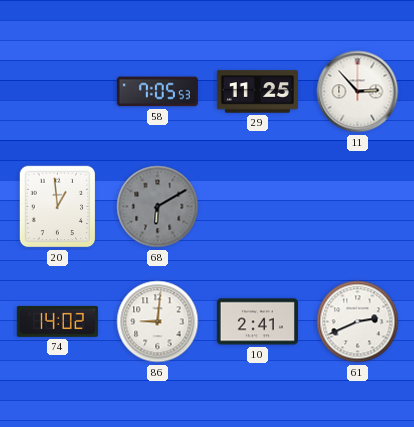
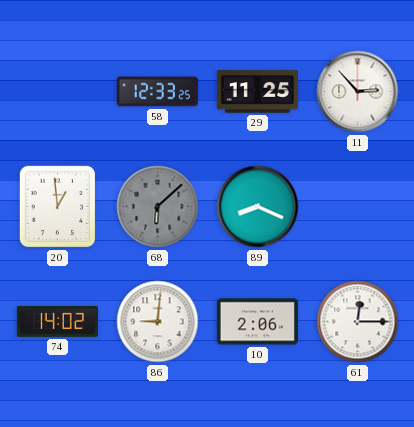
58: 7:05 -> 12:33
68: 6:10 -> 6:08
89: none -> 8:19
10: 2:41 -> 2:06
61: 2:41 -> 12:15
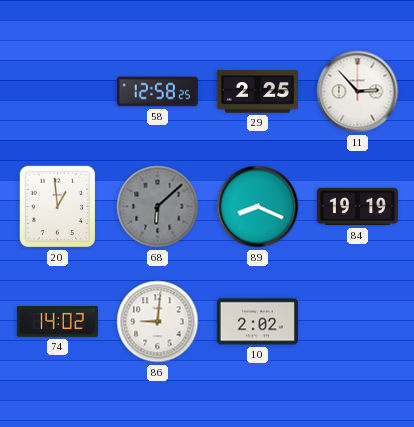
58: 12:33 -> 12:58
29: 11:25 -> 2:25
84: none -> 19:19
10: 2:06 -> 2:02
61: 12:15 -> none
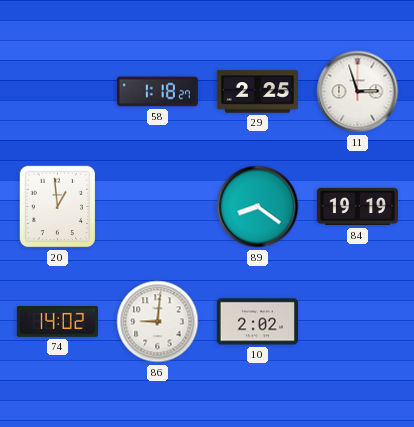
58: 12:58 -> 1:18
11: 2:53 -> 2:57
68: 6:08 -> none
89: 8:19 -> 8:21
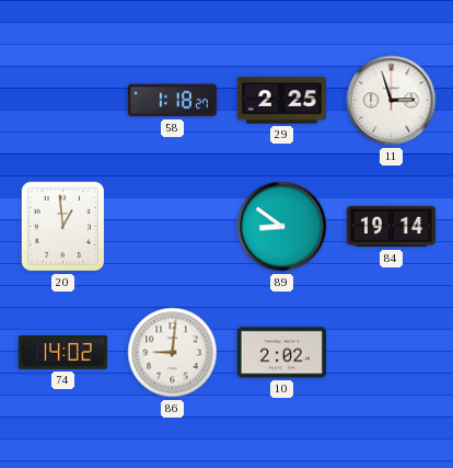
89: 8:21 -> 8:51
84: 19:19 -> 19:14
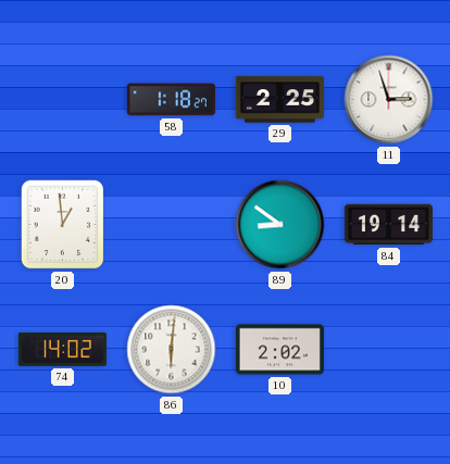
86: 9:01 -> 6:01
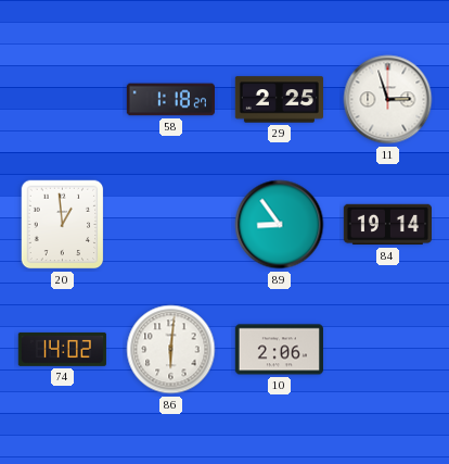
89: 8:51 -> 8:54
10: 2:02 -> 2:06
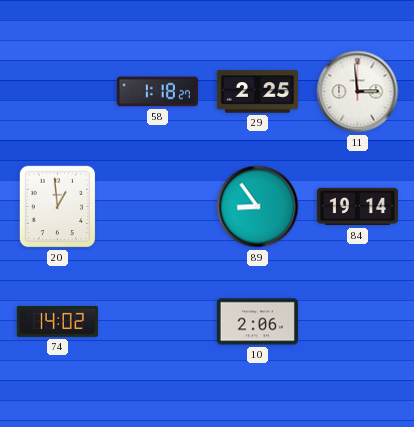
11: 2:57 -> 2:59
86: 6:01 -> none
